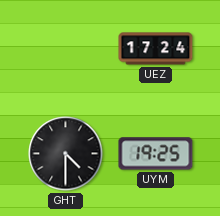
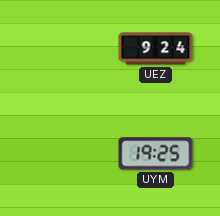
UEZ: 17:24 -> 9:24
GHT: 4:30 -> none
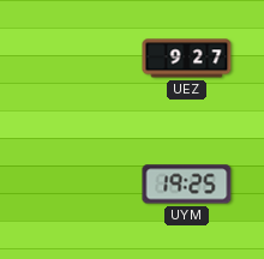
UEZ: 9:24 -> 9:27
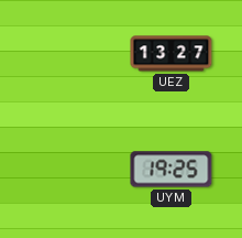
UEZ: 9:27 -> 13:27
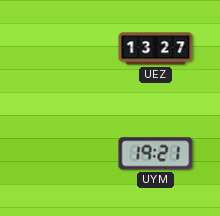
UYM: 19:25 -> 19:21
